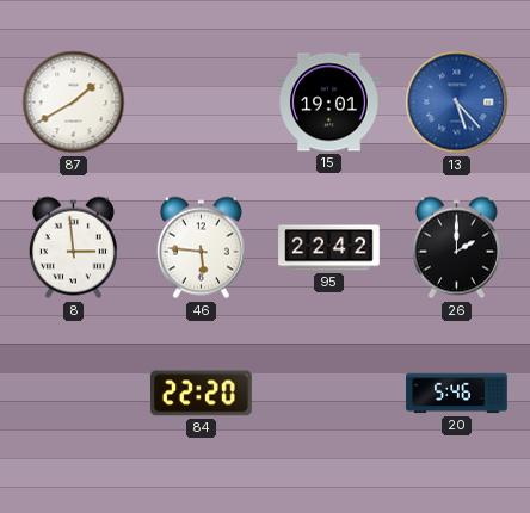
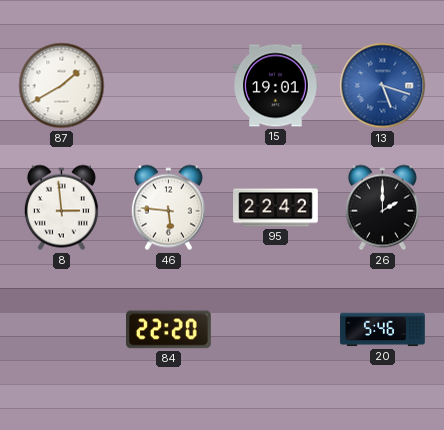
13: 5:23 -> 5:18
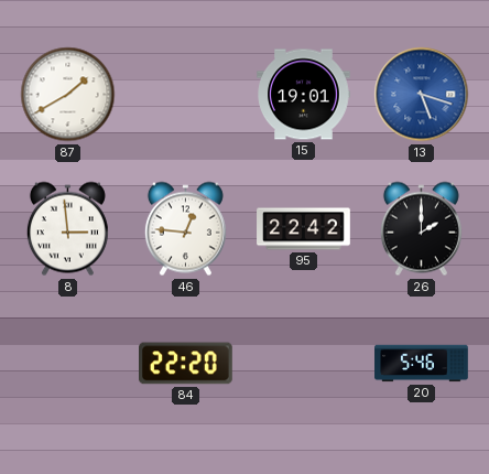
46: 5:46 -> 12:46
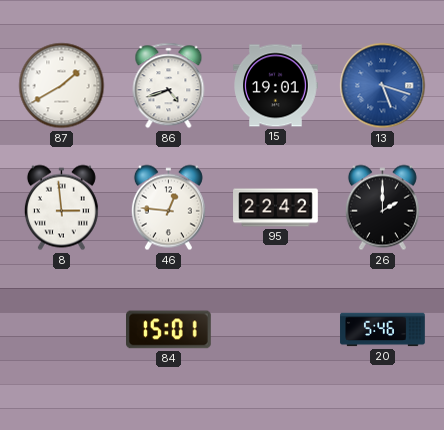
86: none -> 4:42
84: 22:20 -> 15:01
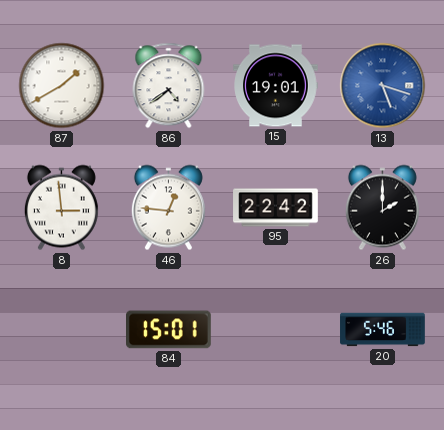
86: 4:42 -> 4:39
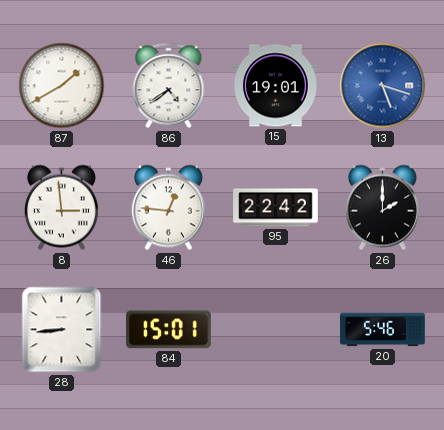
28: none -> 8:44
